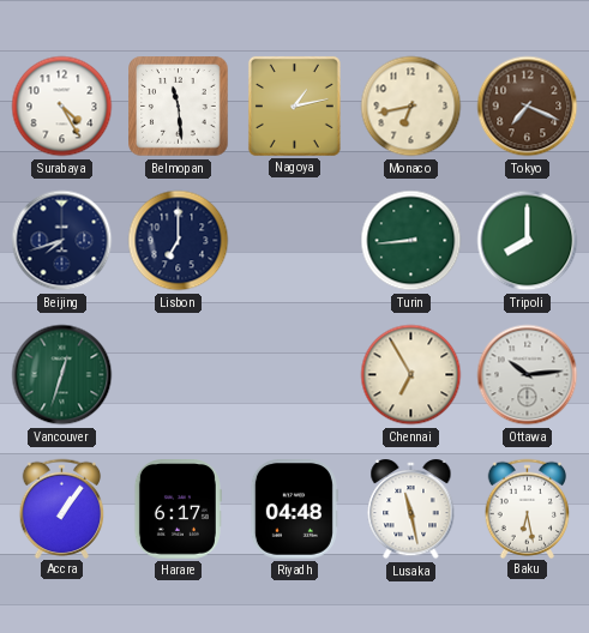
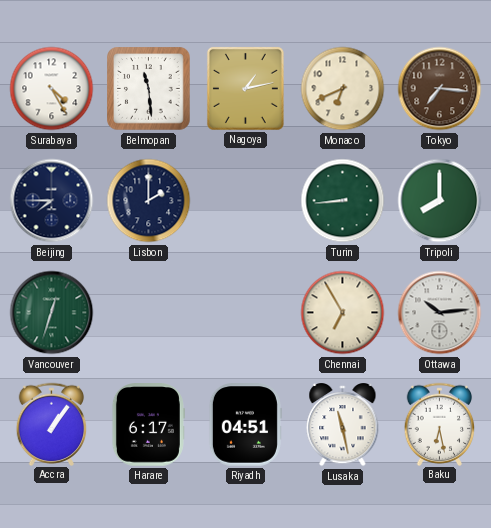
Monaco: 6:43 -> 6:41
Tokyo: 7:19 -> 7:16
Beijing: 7:42 -> 7:45
Lisbon: 7:00 -> 2:00
Riyadh: 04:48 -> 04:51
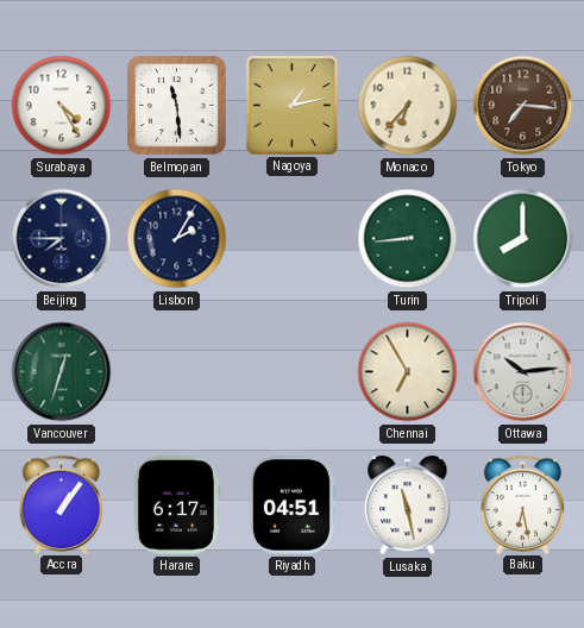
Monaco: 6:41 -> 6:37
Lisbon: 2:00 -> 2:05
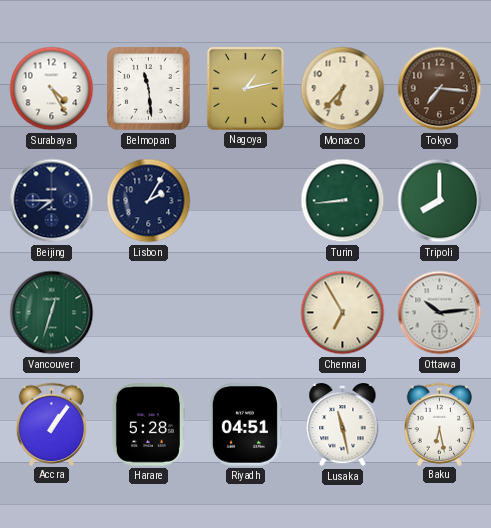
Harare: 6:17 -> 5:28
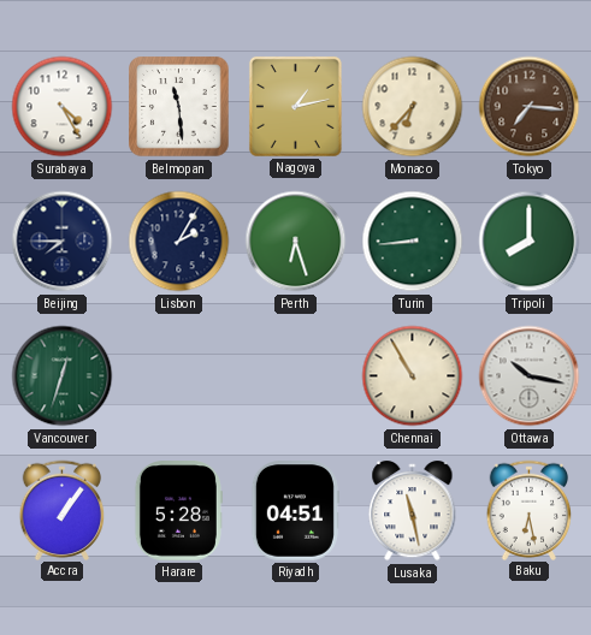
Perth: none -> 6:27
Chennai: 6:55 -> 10:55
Ottawa: 10:14 -> 10:17
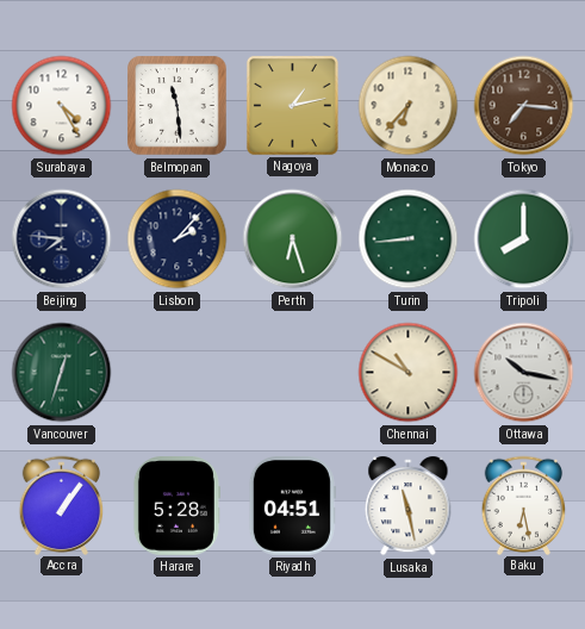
Beijing: 7:45 -> 7:46
Lisbon: 2:05 -> 2:07
Chennai: 10:55 -> 10:50
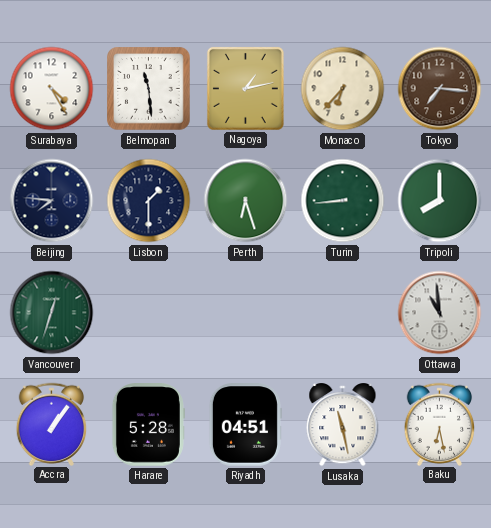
Lisbon: 2:07 -> 1:30
Chennai: 10:50 -> none
Ottawa: 10:17 -> 10:59
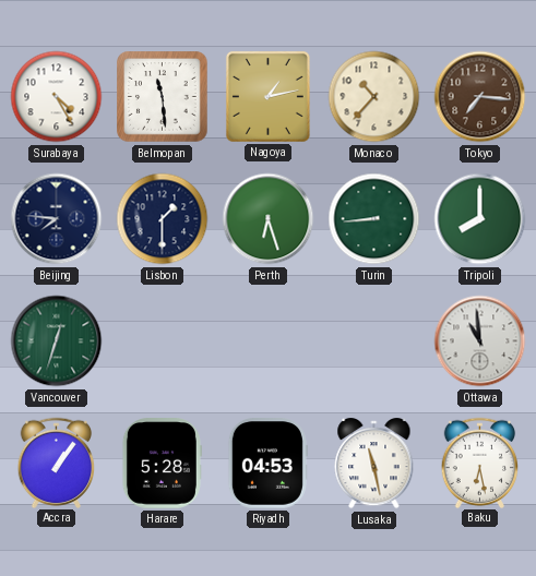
Monaco: 6:37 -> 10:37
Riyadh: 04:51 -> 04:53
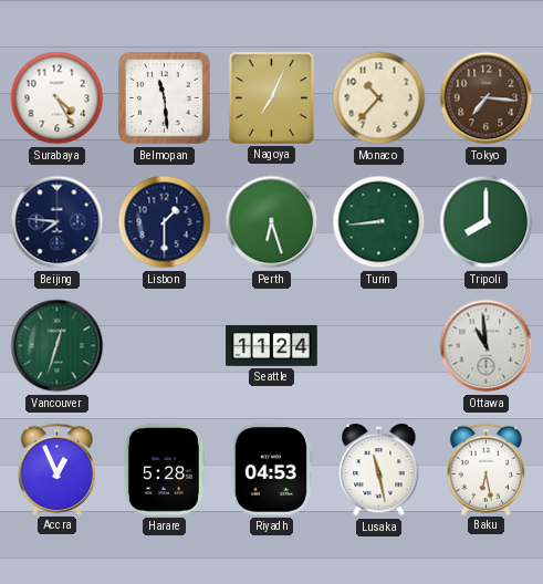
Nagoya: 1:13 -> 7:04
Seattle: none -> 11:24
Accra: 1:06 -> 12:56
